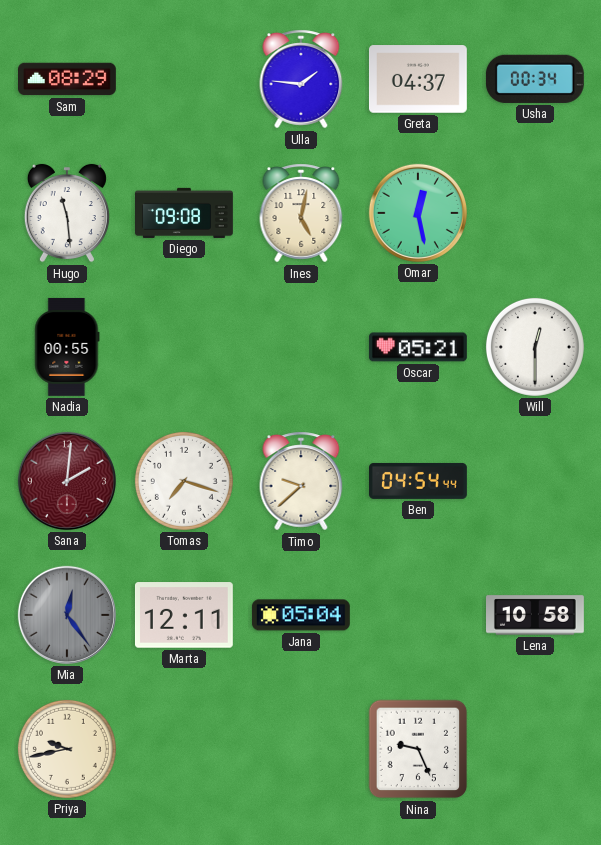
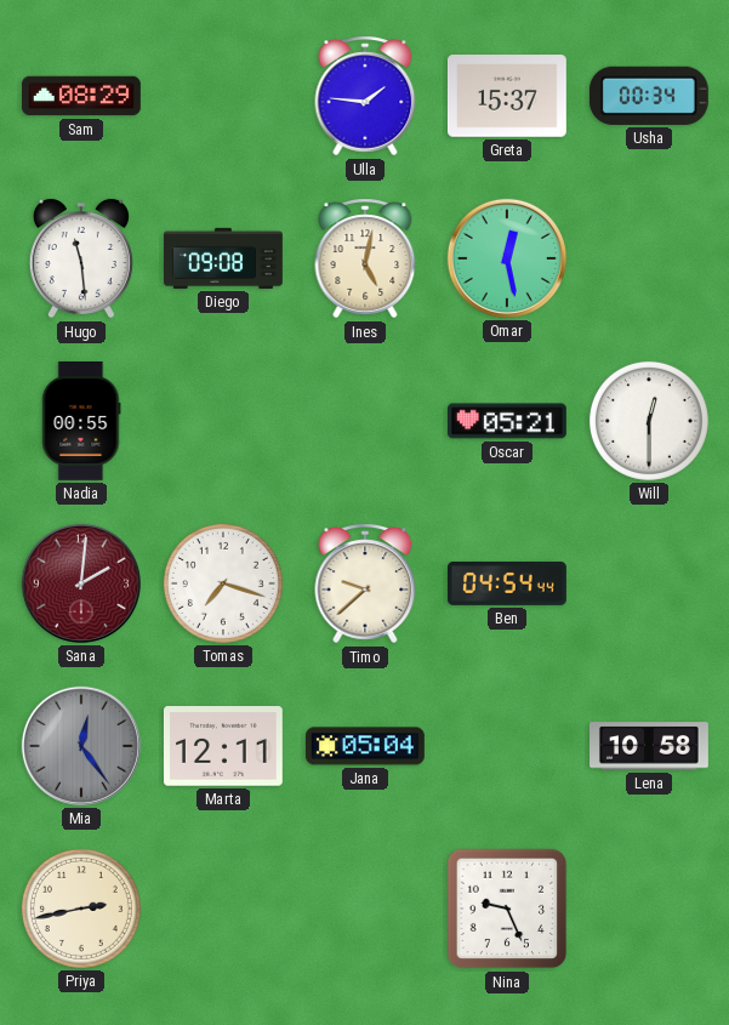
Greta: 04:37 -> 15:37
Priya: 9:43 -> 2:43
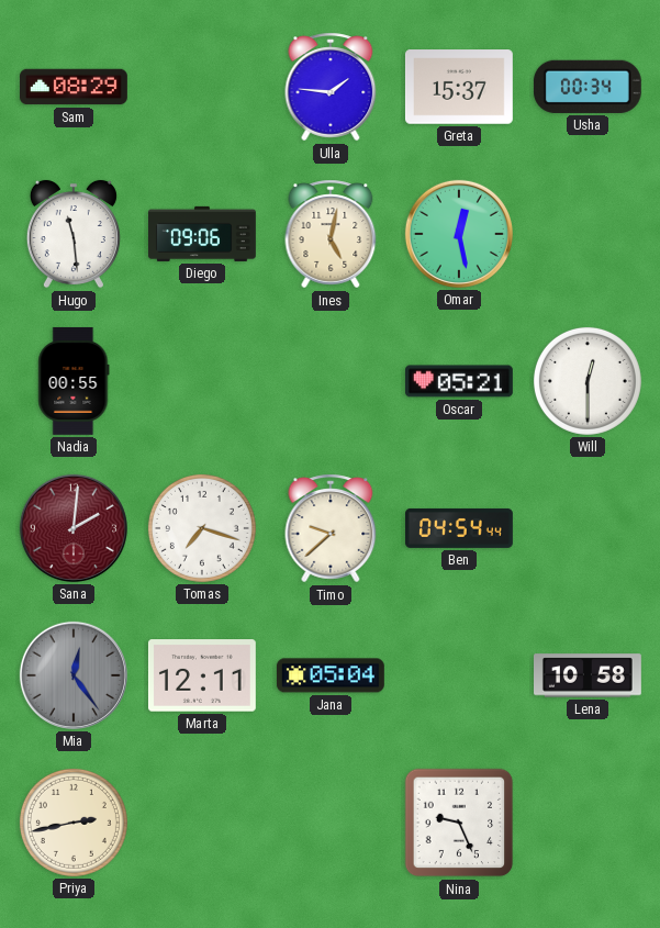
Diego: 09:08 -> 09:06
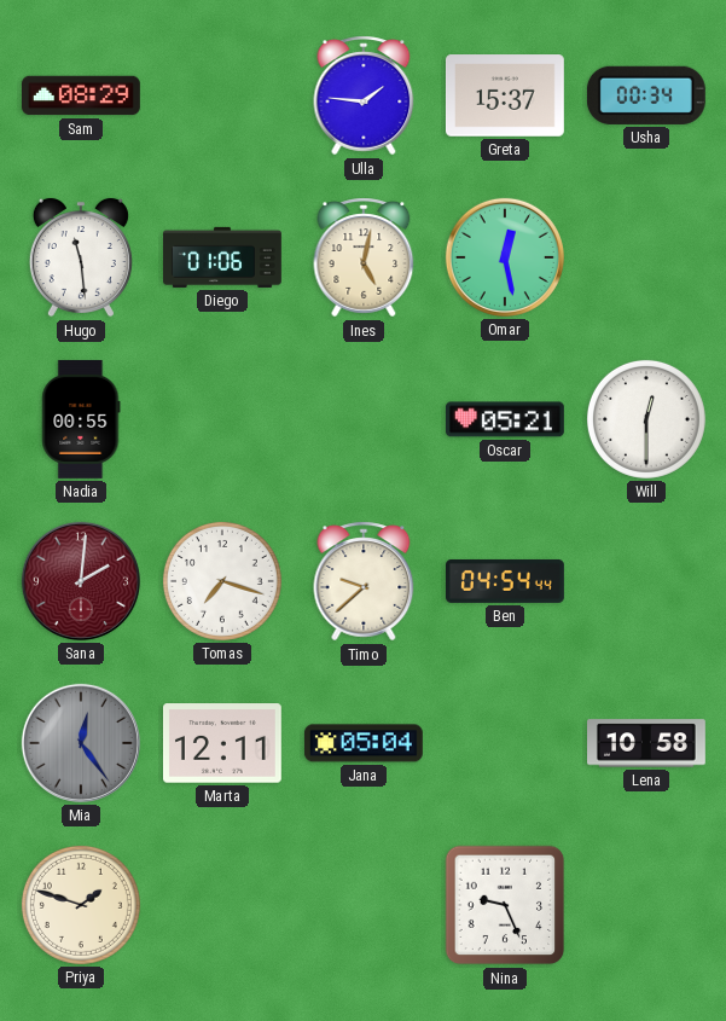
Diego: 09:06 -> 01:06
Priya: 2:43 -> 1:48
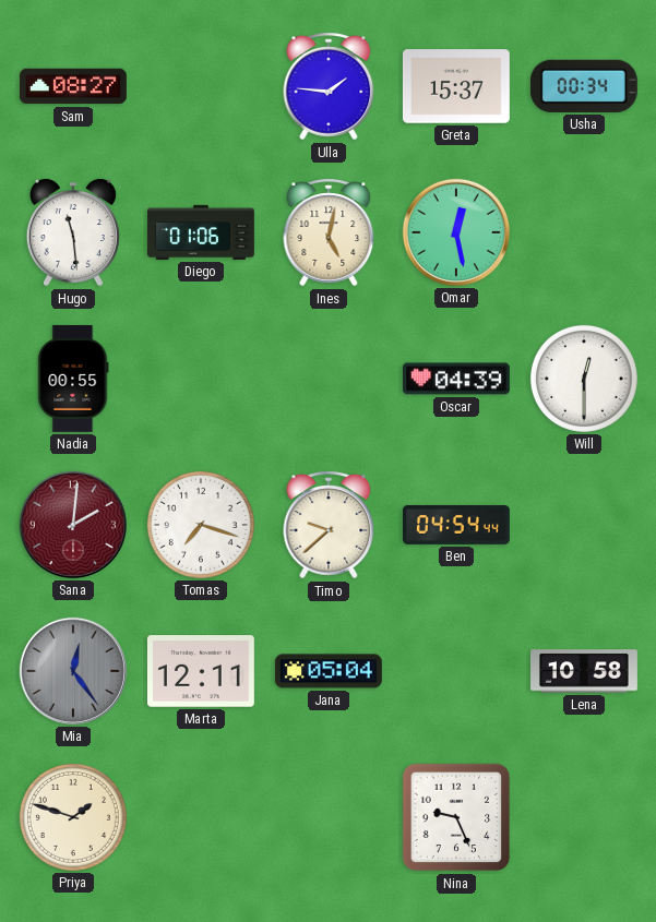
Sam: 08:29 -> 08:27
Oscar: 05:21 -> 04:39
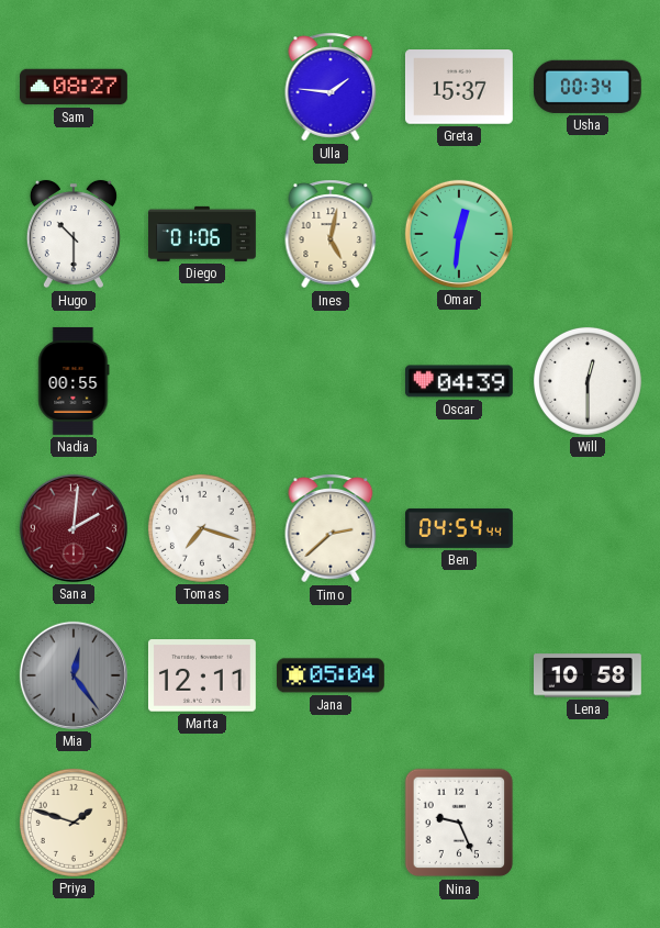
Hugo: 11:29 -> 10:30
Omar: 12:28 -> 12:31
Timo: 9:38 -> 2:38
